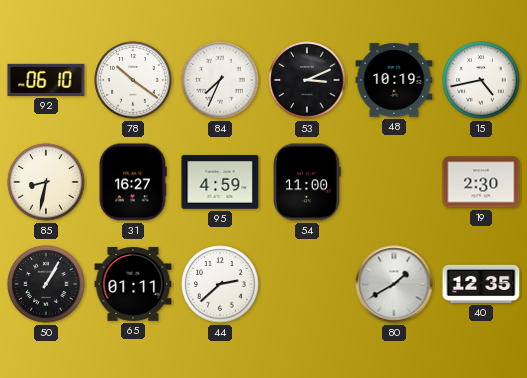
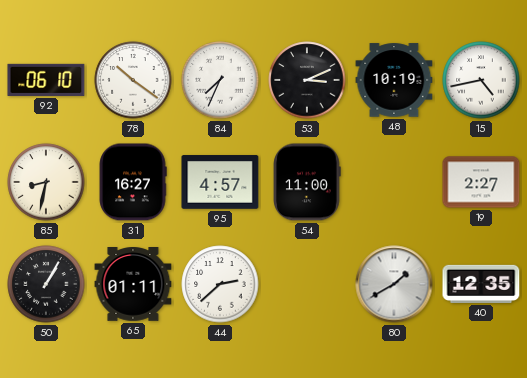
95: 4:59 -> 4:57
19: 2:30 -> 2:27
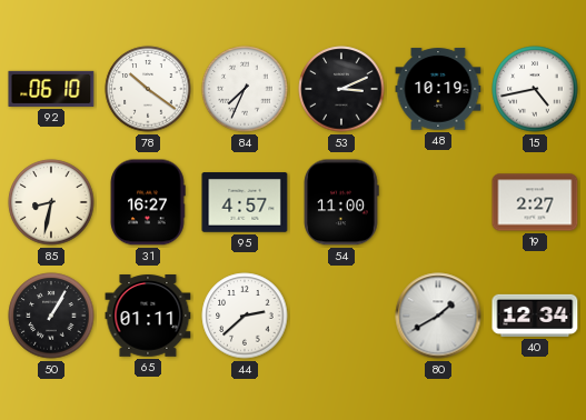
40: 12:35 -> 12:34
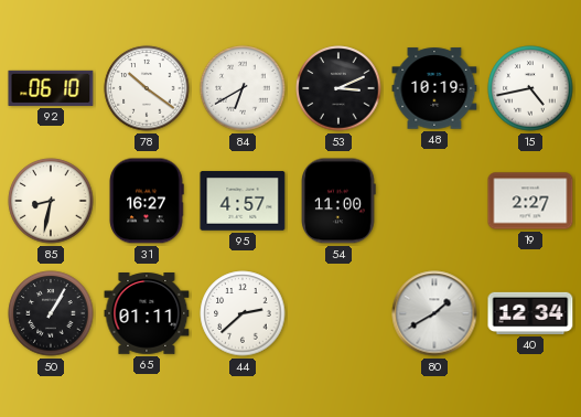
84: 7:34 -> 6:40
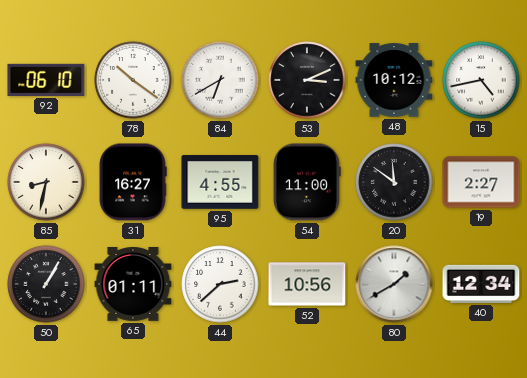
48: 10:19 -> 10:12
95: 4:57 -> 4:55
20: none -> 11:51
52: none -> 10:56
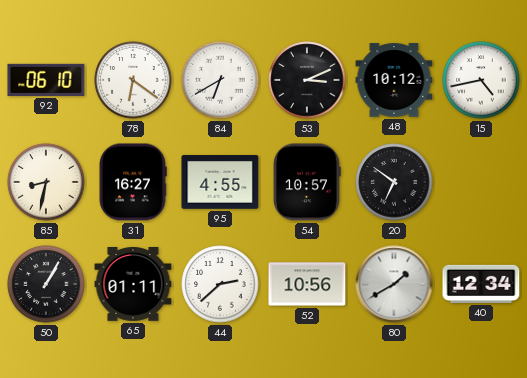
78: 10:21 -> 6:21
54: 11:00 -> 10:57
20: 11:51 -> 6:51
19: 2:27 -> none
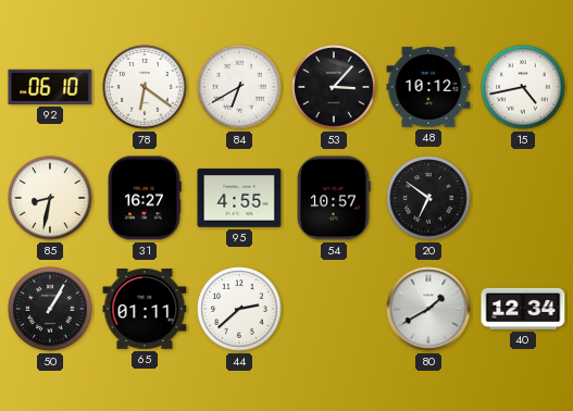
53: 3:11 -> 3:07
52: 10:56 -> none
